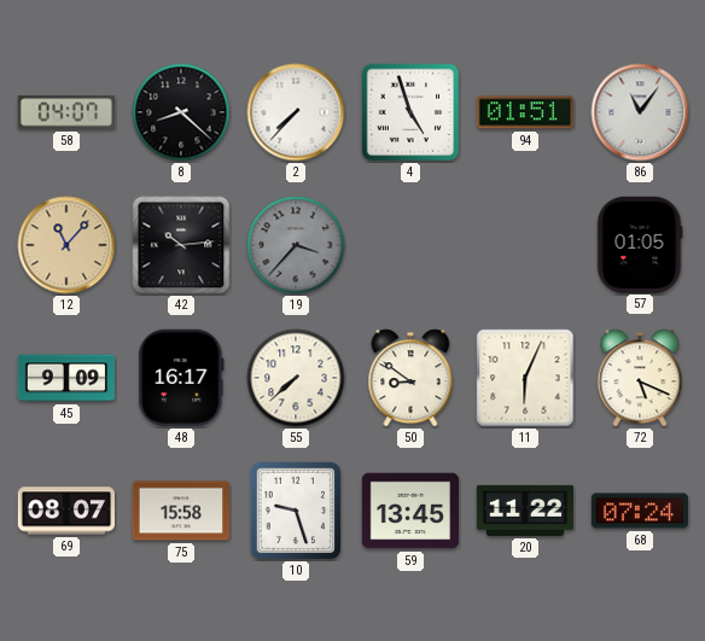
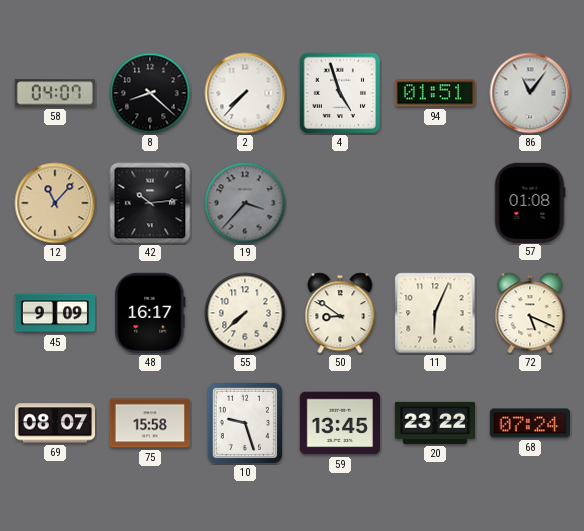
57: 01:05 -> 01:08
20: 11:22 -> 23:22
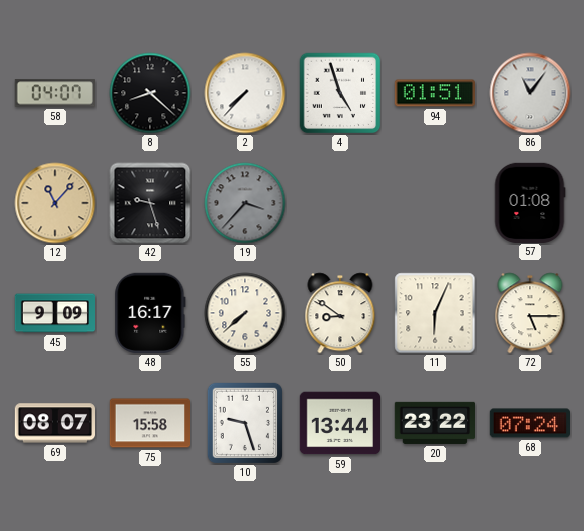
42: 10:14 -> 9:27
72: 5:19 -> 5:15
59: 13:45 -> 13:44
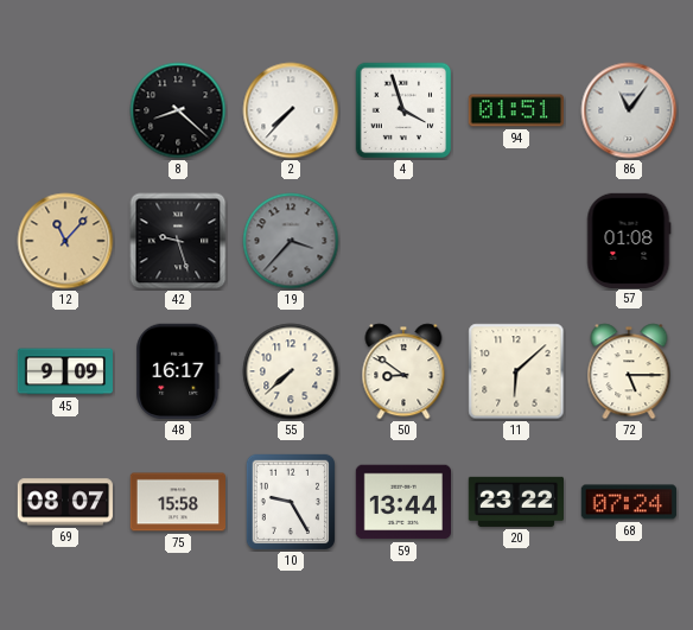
58: 04:07 -> none
4: 4:57 -> 3:57
11: 6:04 -> 6:08
10: 9:27 -> 9:25
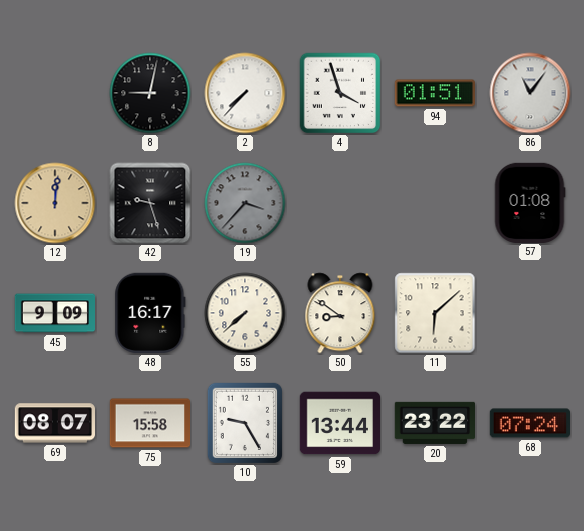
8: 8:22 -> 9:02
12: 11:07 -> 12:01
72: 5:15 -> none
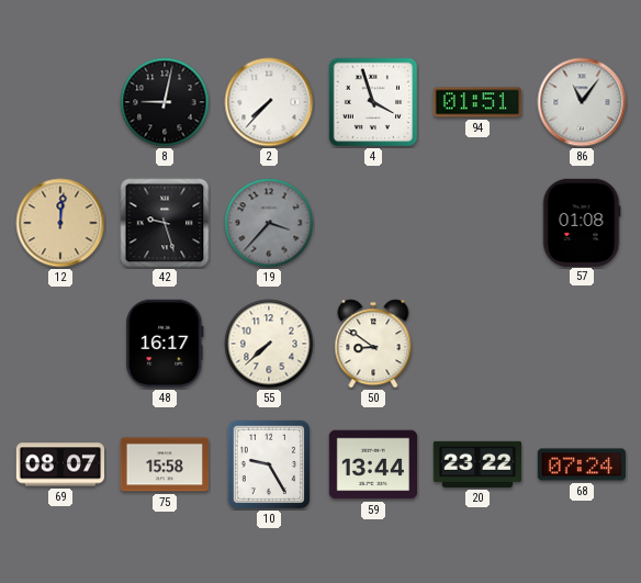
45: 9:09 -> none
11: 6:08 -> none
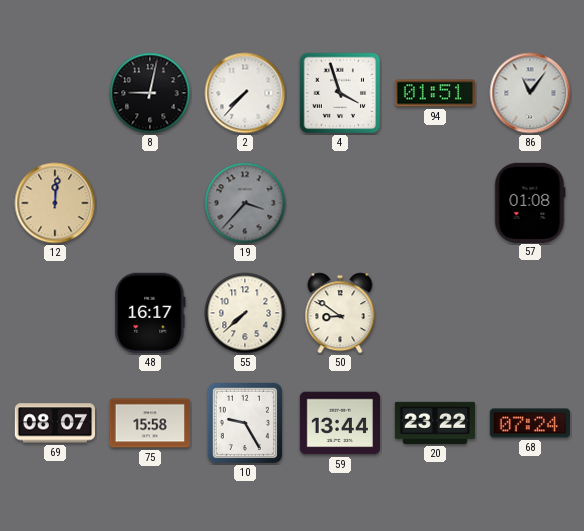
42: 9:27 -> none
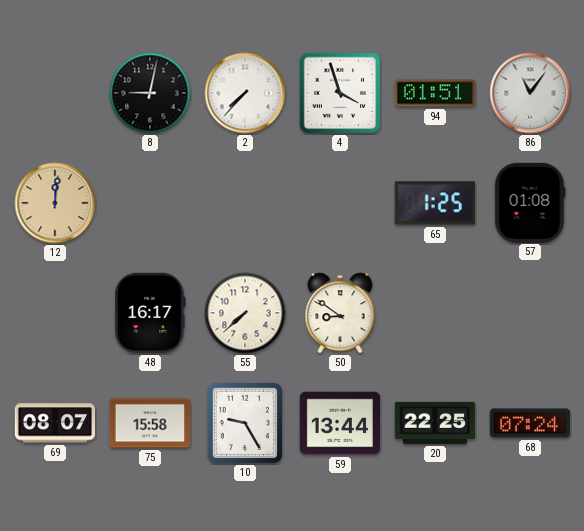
19: 3:37 -> none
65: none -> 1:25
20: 23:22 -> 22:25
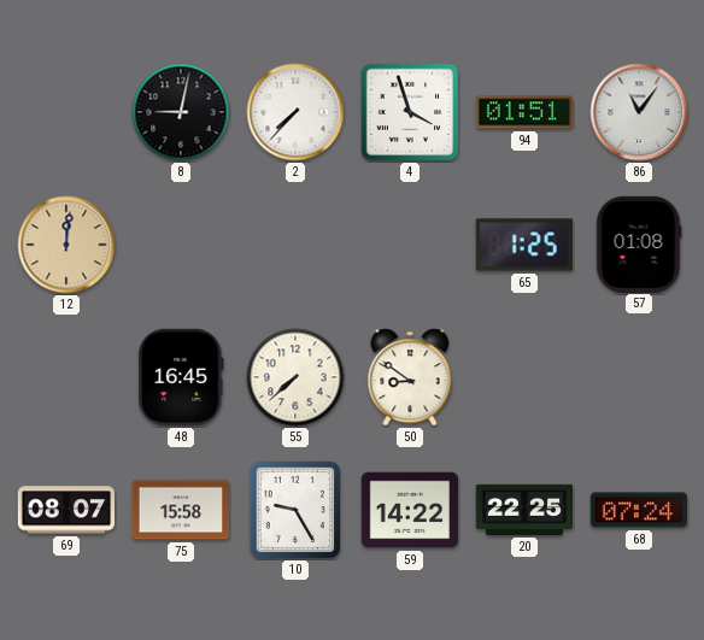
48: 16:17 -> 16:45
59: 13:44 -> 14:22
